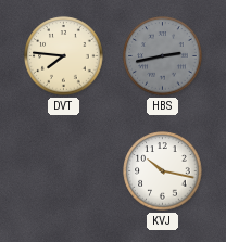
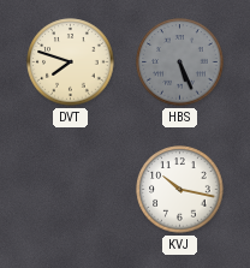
DVT: 7:46 -> 7:48
HBS: 2:43 -> 5:26
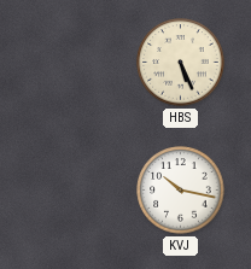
DVT: 7:48 -> none
HBS dial: grey -> cream
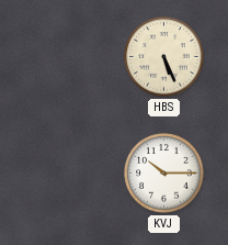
KVJ: 10:17 -> 10:15
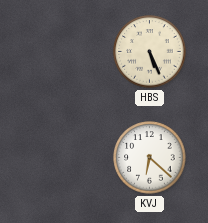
KVJ: 10:15 -> 6:22
